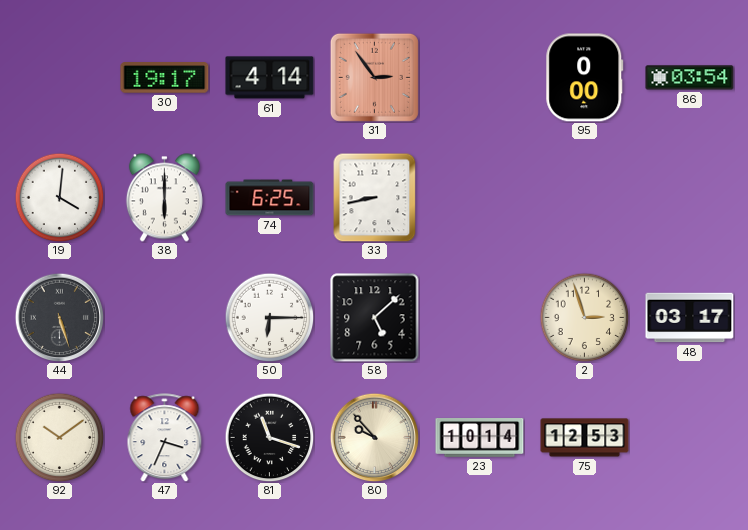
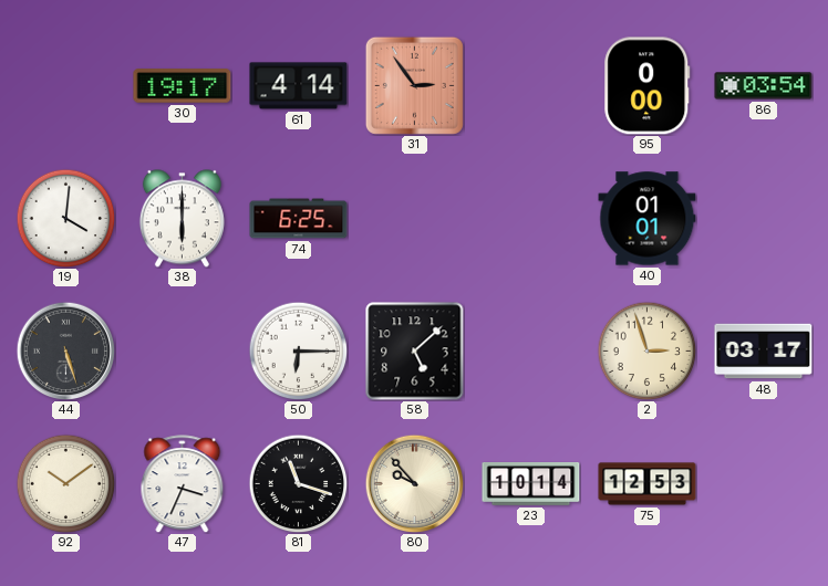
33: 8:43 -> none
40: none -> 01:01
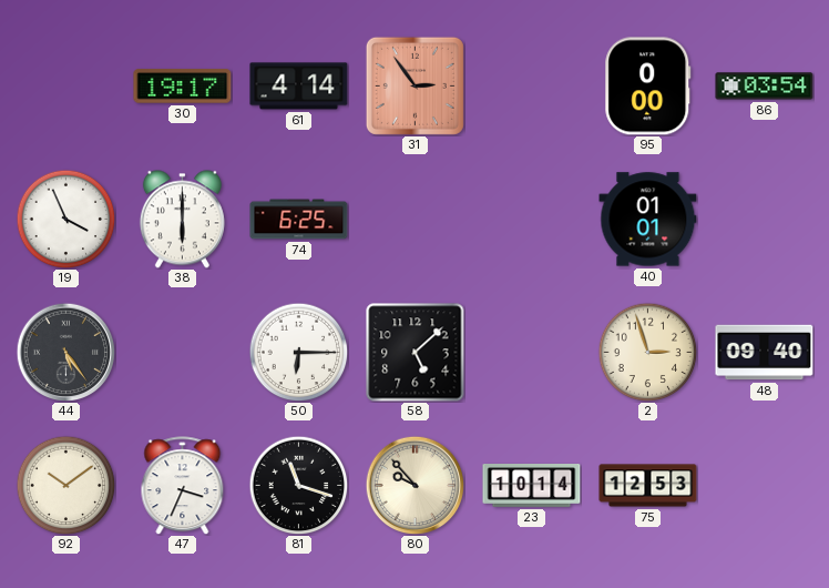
19: 4:01 -> 3:56
44: 5:27 -> 5:24
48: 03:17 -> 09:40
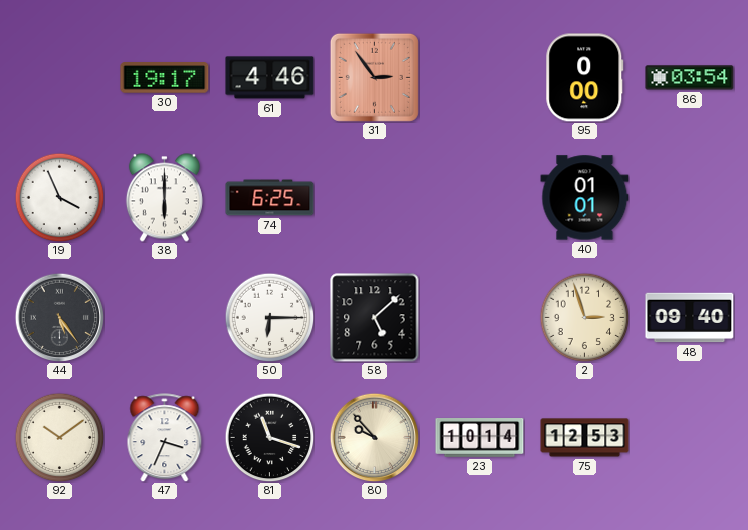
61: 4:14 -> 4:46
